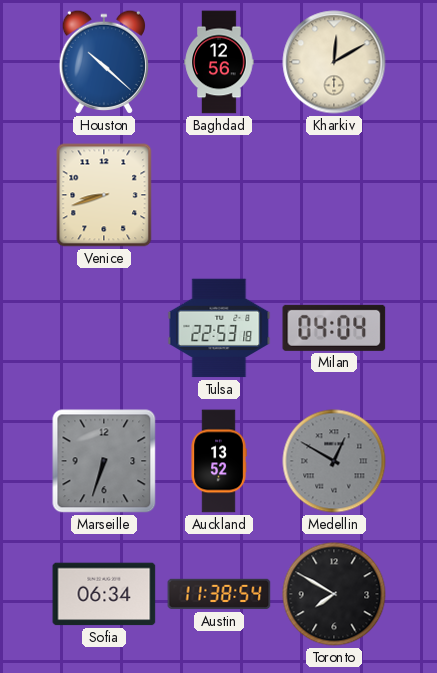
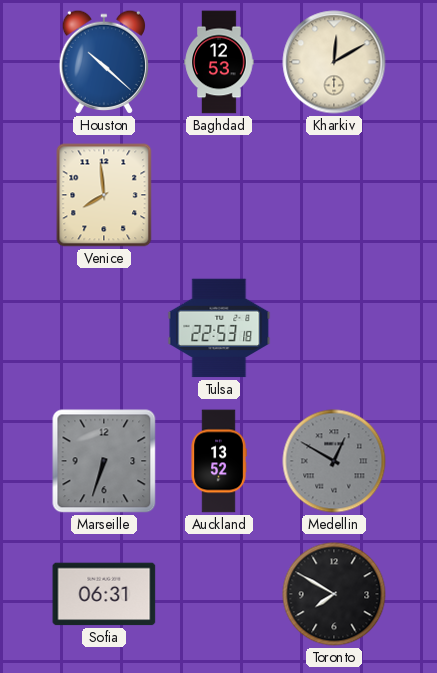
Baghdad: 12:56 -> 12:53
Venice: 8:42 -> 7:59
Milan: 04:04 -> none
Sofia: 06:34 -> 06:31
Austin: 11:38 -> none
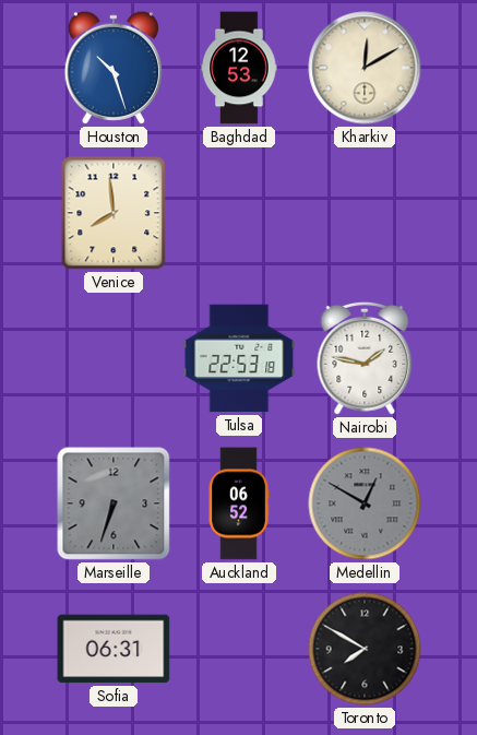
Houston: 10:22 -> 10:27
Nairobi: none -> 1:47
Auckland: 13:52 -> 06:52
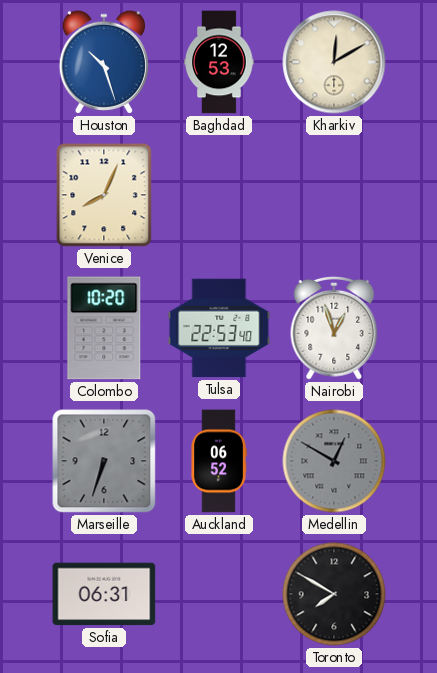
Venice: 7:59 -> 8:04
Colombo: none -> 10:20
Tulsa: 22:53:18 -> 22:53:40
Nairobi: 1:47 -> 12:57
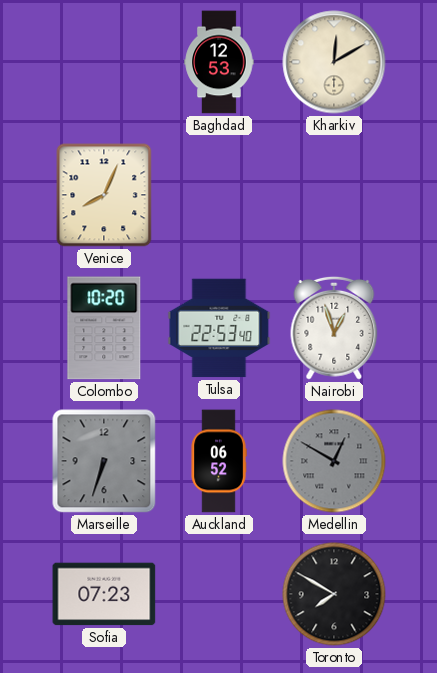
Houston: 10:27 -> none
Sofia: 06:31 -> 07:23
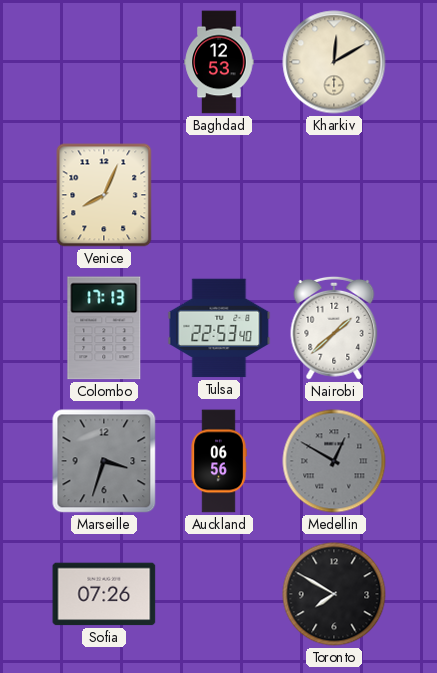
Colombo: 10:20 -> 17:13
Nairobi: 12:57 -> 1:38
Marseille: 6:33 -> 3:33
Auckland: 06:52 -> 06:56
Sofia: 07:23 -> 07:26
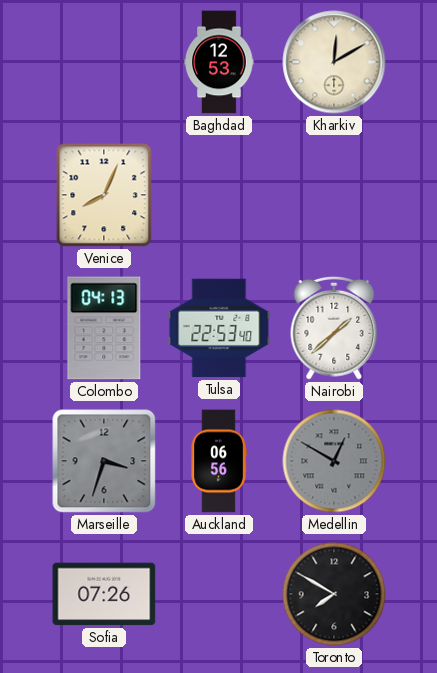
Colombo: 17:13 -> 04:13
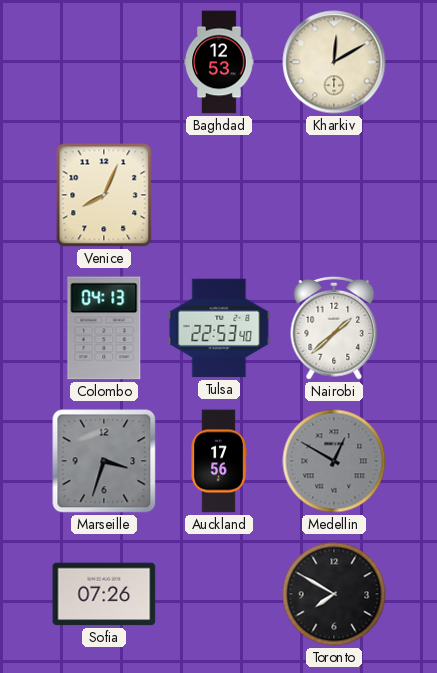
Auckland: 06:56 -> 17:56
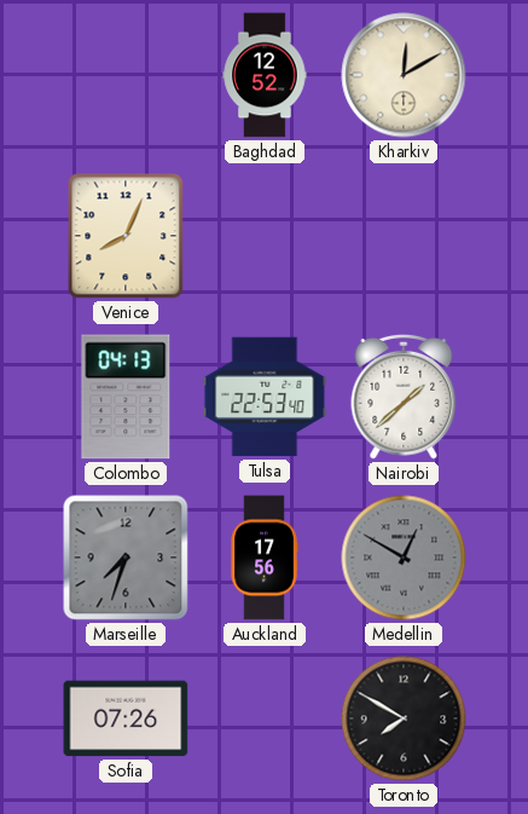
Baghdad: 12:53 -> 12:52
Marseille: 3:33 -> 7:33
